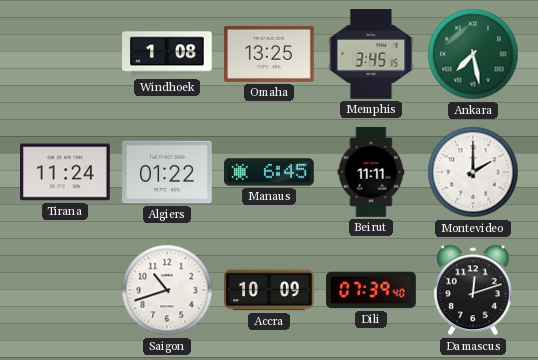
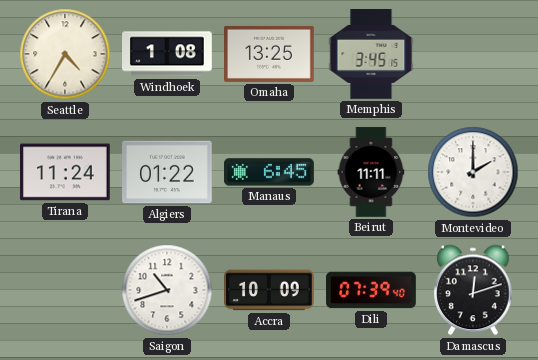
Seattle: none -> 4:35
Ankara: 7:28 -> none
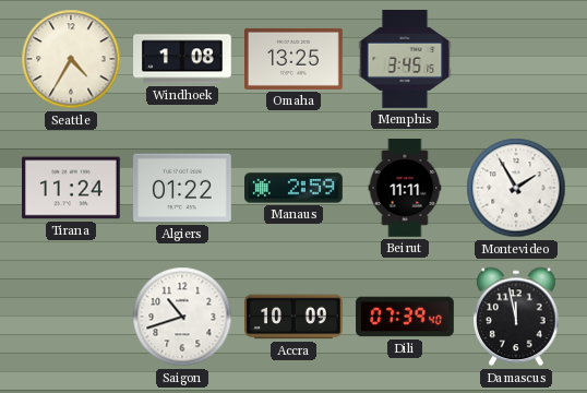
Manaus: 6:45 -> 2:59
Montevideo: 2:00 -> 1:55
Damascus: 12:12 -> 11:58
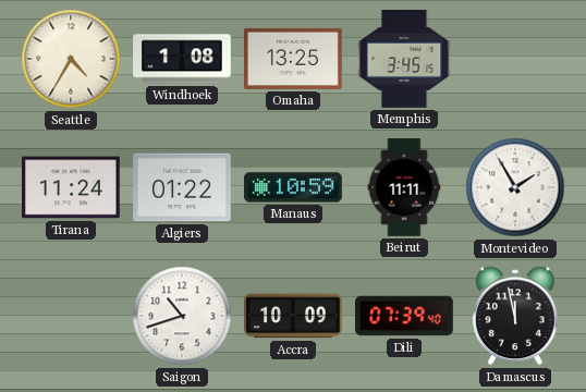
Manaus: 2:59 -> 10:59
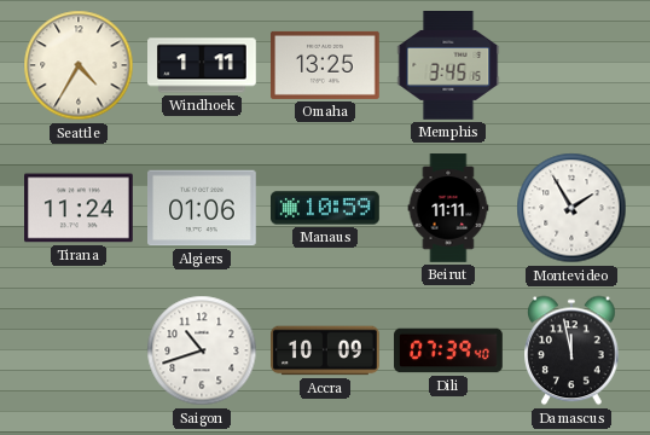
Windhoek: 1:08 -> 1:11
Algiers: 01:22 -> 01:06
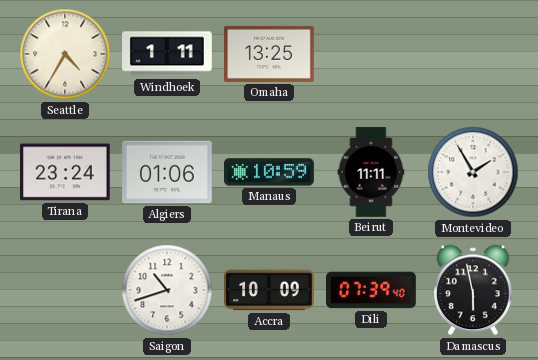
Memphis: 3:45 -> none
Tirana: 11:24 -> 23:24
Damascus: 11:58 -> 5:58
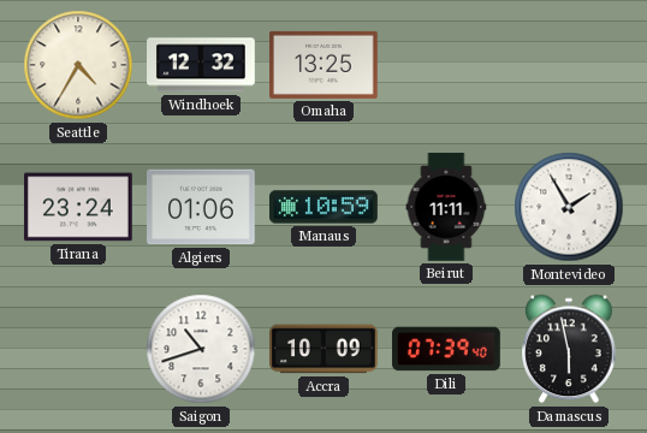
Windhoek: 1:11 -> 12:32
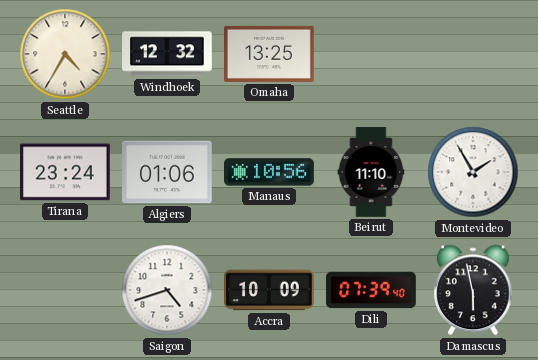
Manaus: 10:59 -> 10:56
Beirut: 11:11 -> 11:10
Saigon: 10:42 -> 4:42
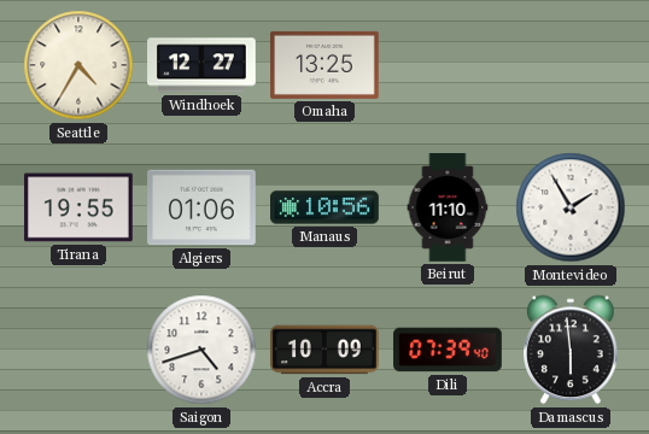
Windhoek: 12:32 -> 12:27
Tirana: 23:24 -> 19:55
Damascus: 5:58 -> 5:59
